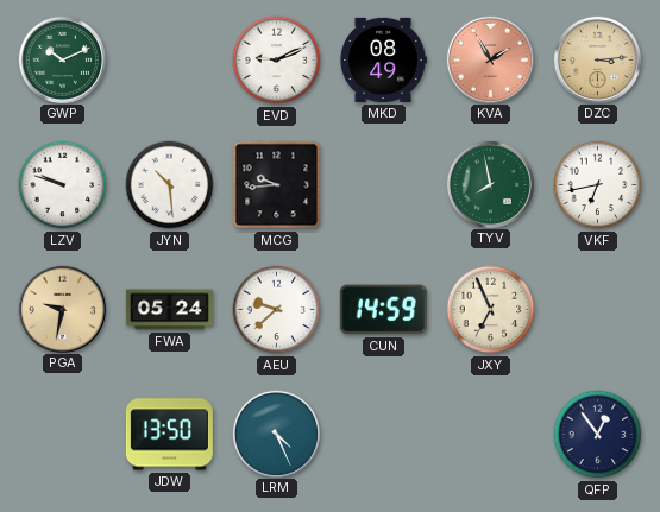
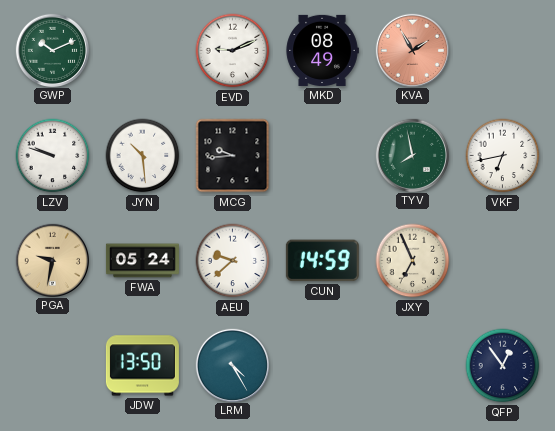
DZC: 3:14 -> none
LRM: 4:26 -> 4:25
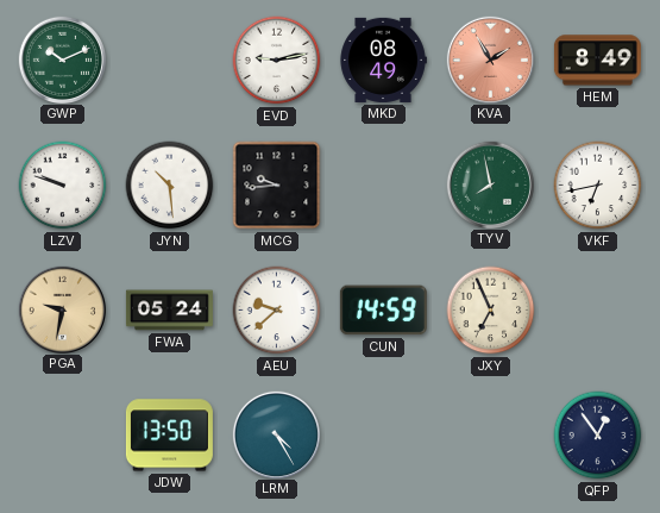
EVD: 9:11 -> 9:13
HEM: none -> 8:49
